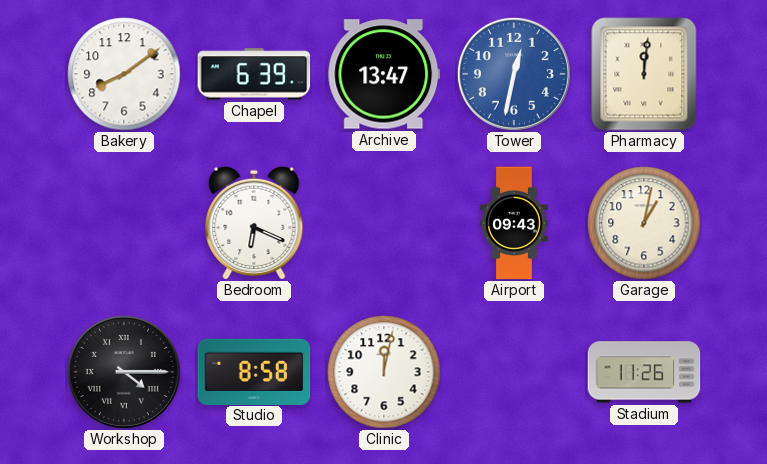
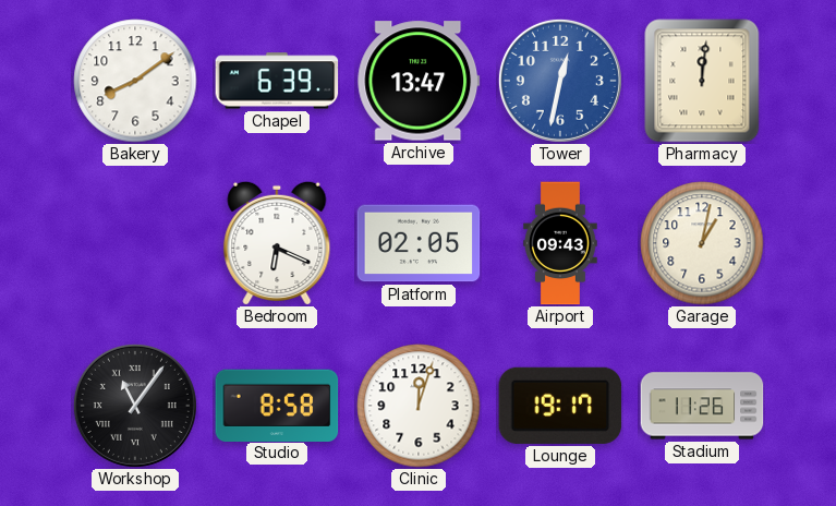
Platform: none -> 02:05
Workshop: 4:15 -> 11:06
Clinic: 12:02 -> 12:03
Lounge: none -> 19:17
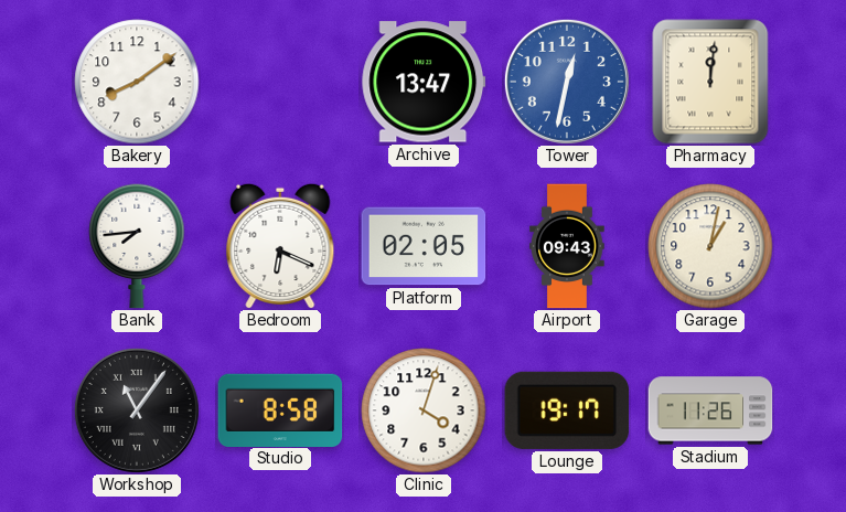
Chapel: 6:39 -> none
Bank: none -> 7:44
Clinic: 12:03 -> 4:03
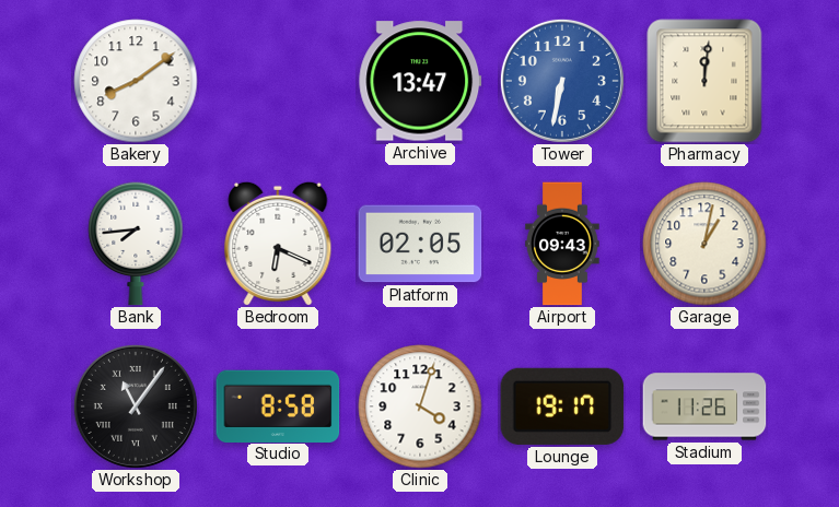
Tower: 12:32 -> 6:32
